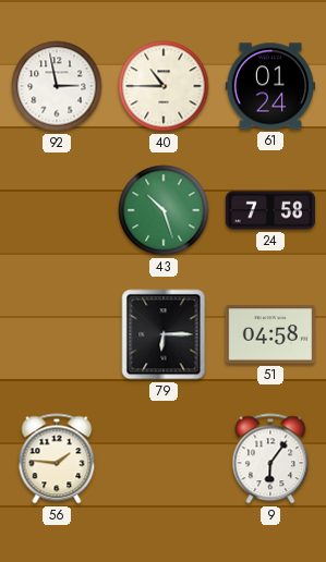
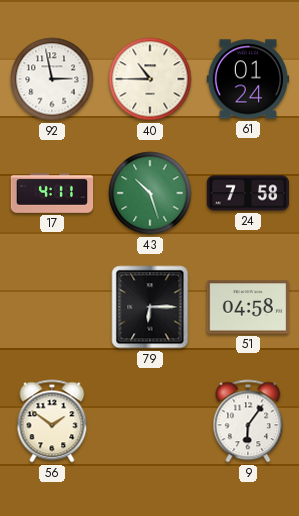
17: none -> 4:11
56: 1:46 -> 1:51
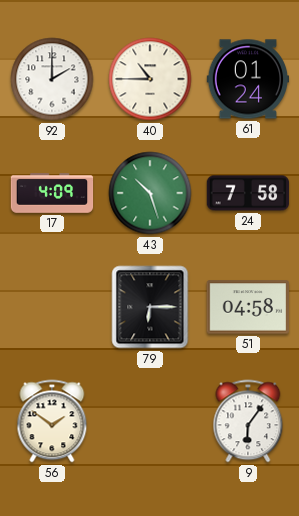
92: 2:58 -> 2:00
17: 4:11 -> 4:09
